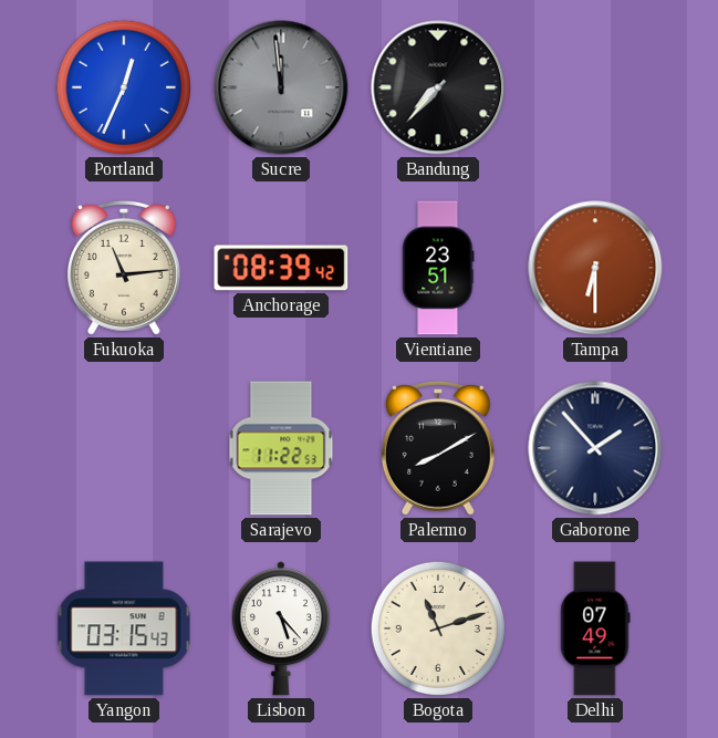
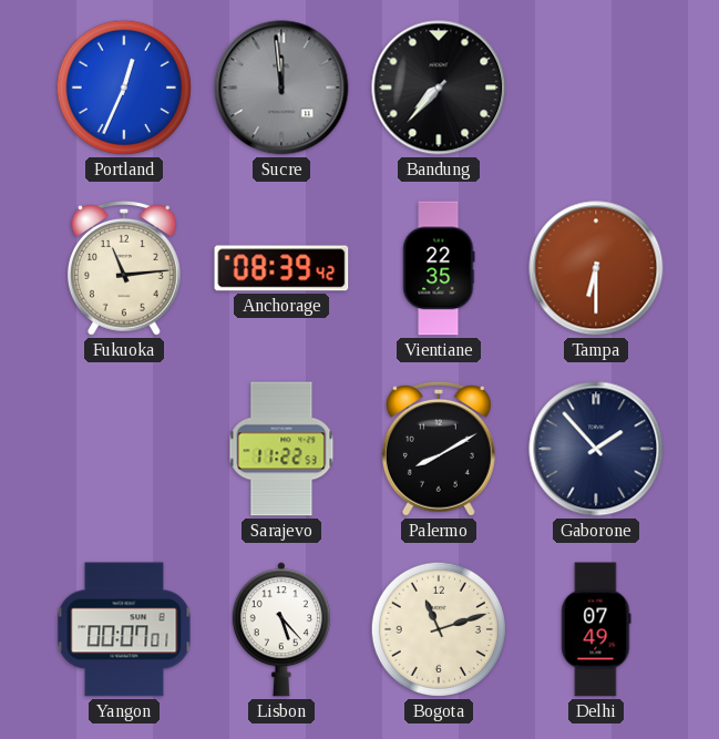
Vientiane: 23:51 -> 22:35
Yangon: 03:15 -> 00:07
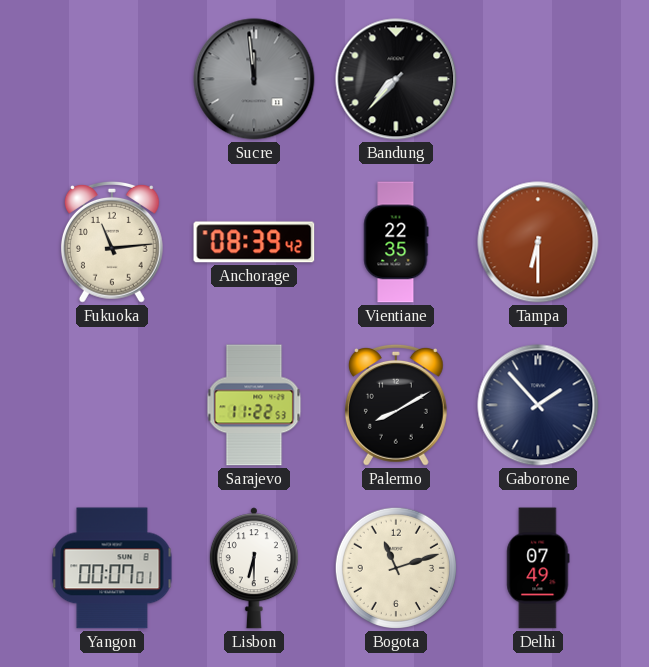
Portland: 12:34 -> none
Lisbon: 5:23 -> 6:30
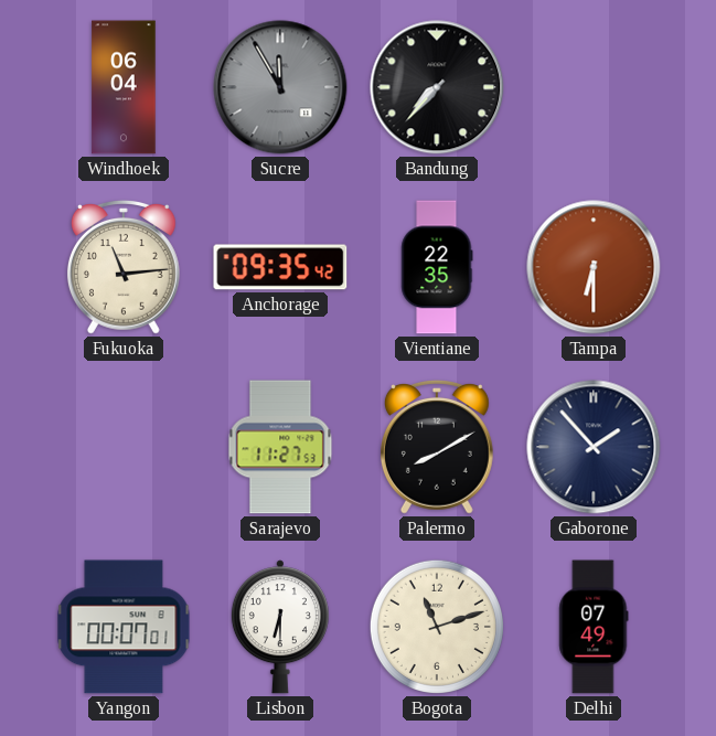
Windhoek: none -> 06:04
Sucre: 11:59 -> 11:55
Anchorage: 08:39 -> 09:35
Sarajevo: 11:22 -> 11:27
